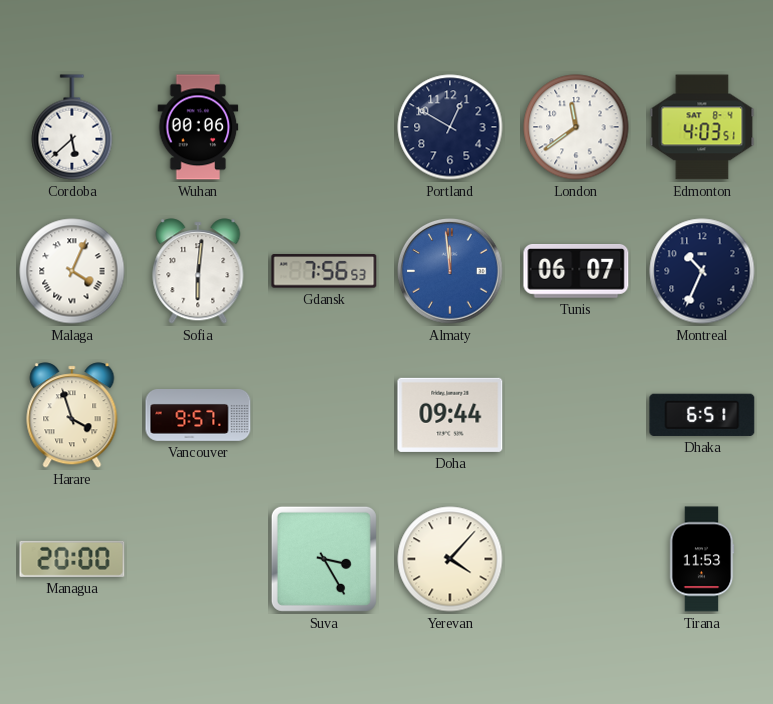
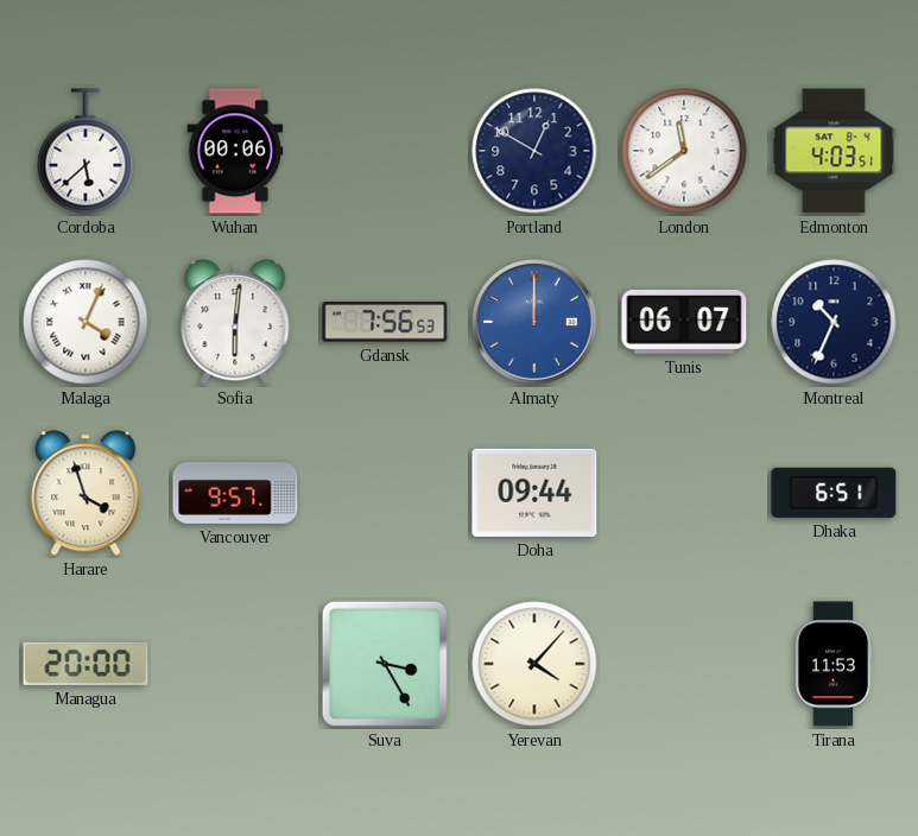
Almaty: 11:59 -> 12:00
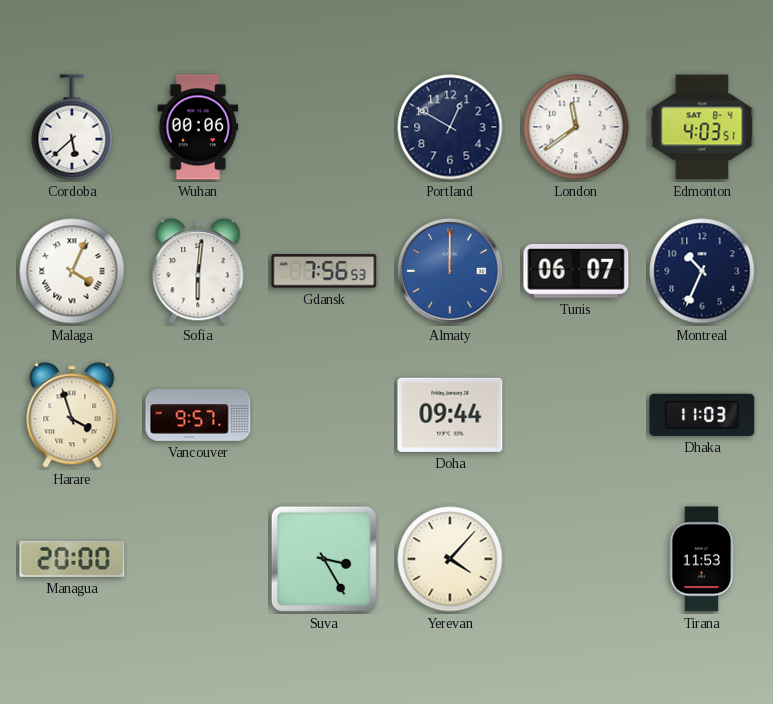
Dhaka: 6:51 -> 11:03
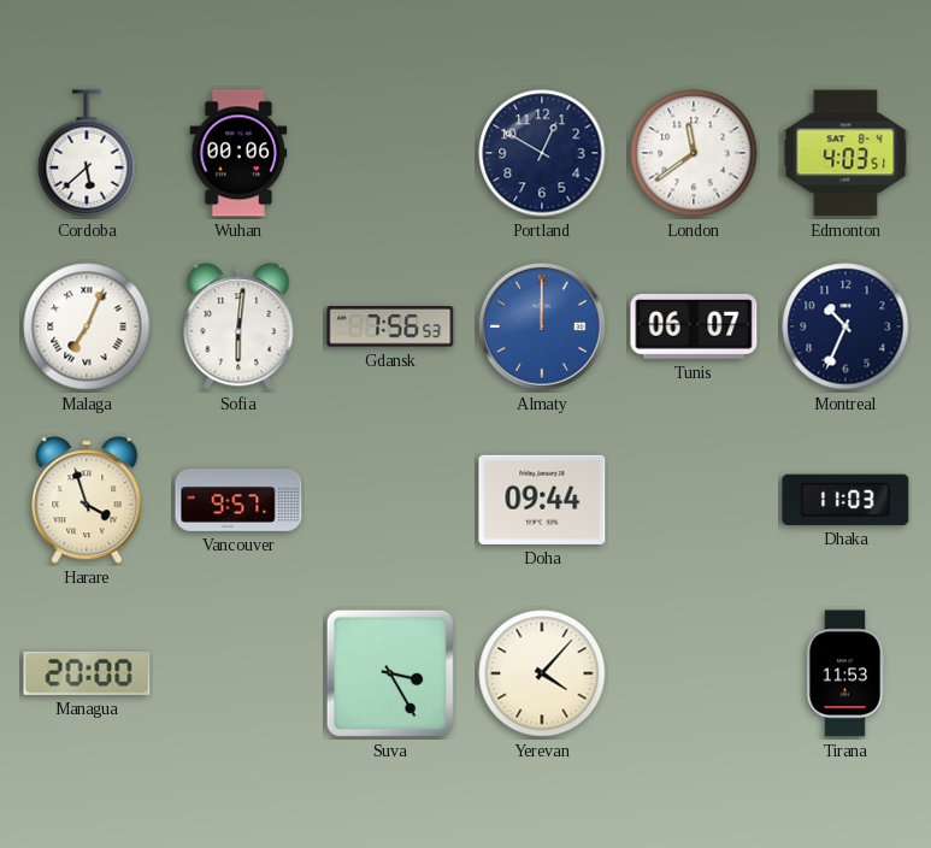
Malaga: 4:04 -> 7:04
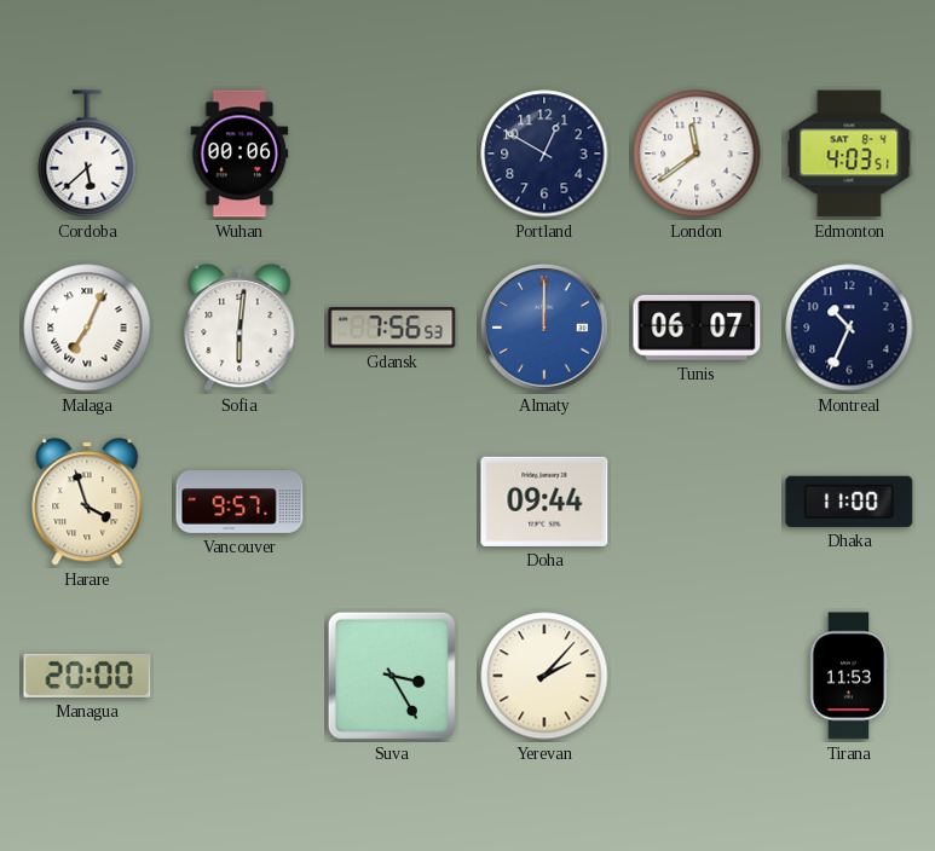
Dhaka: 11:03 -> 11:00
Yerevan: 4:07 -> 2:07
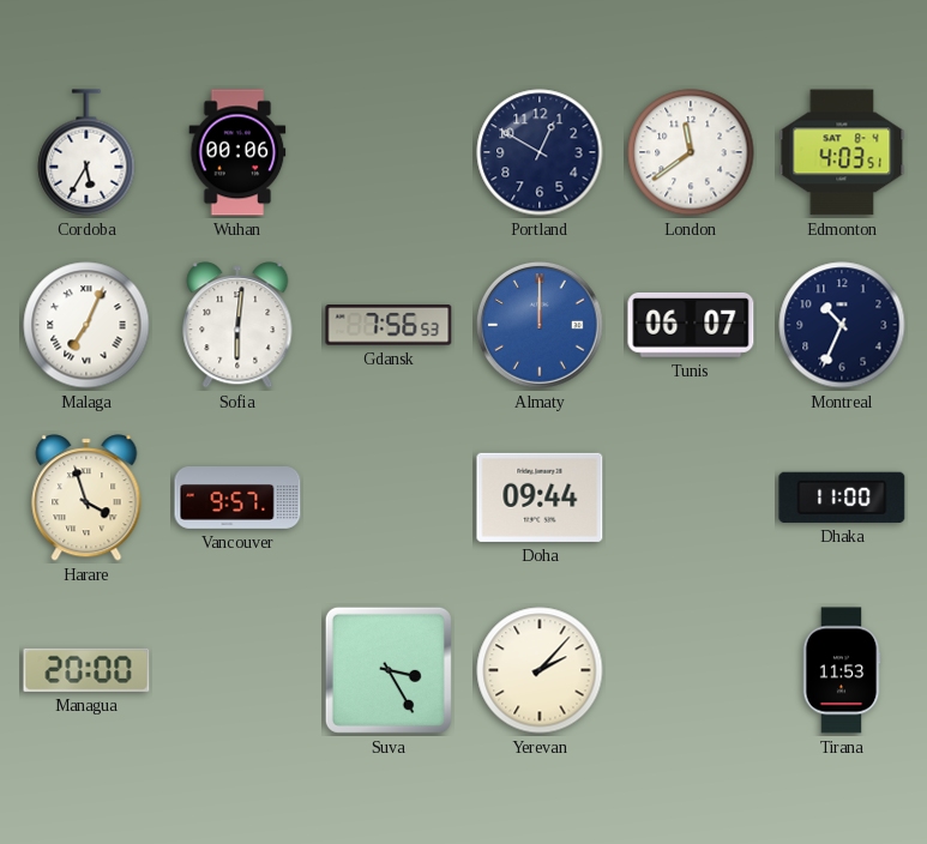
Cordoba: 5:38 -> 5:35
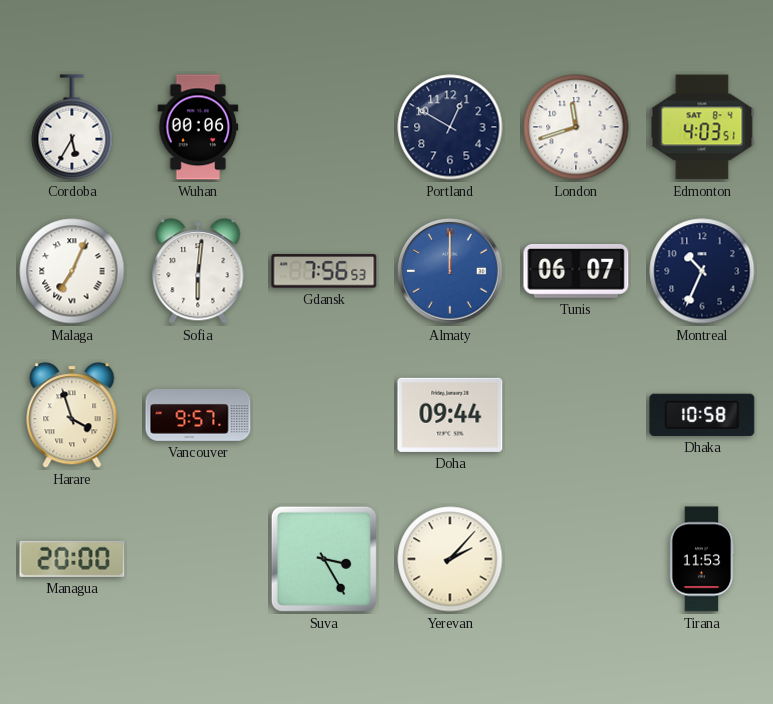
London: 11:39 -> 11:42
Dhaka: 11:00 -> 10:58
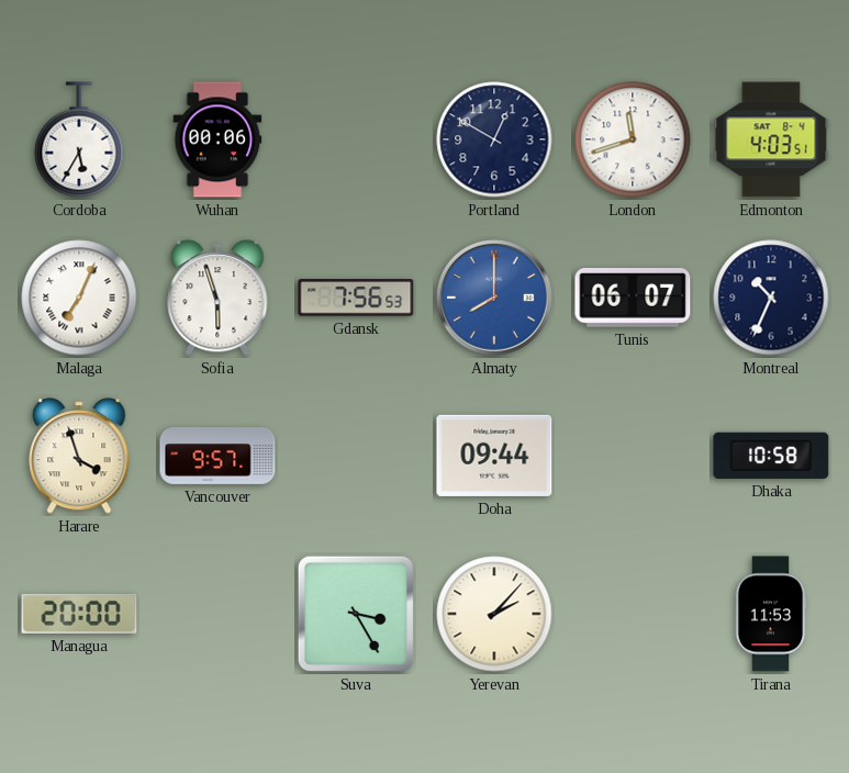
Sofia: 6:01 -> 5:57
Almaty: 12:00 -> 8:00
